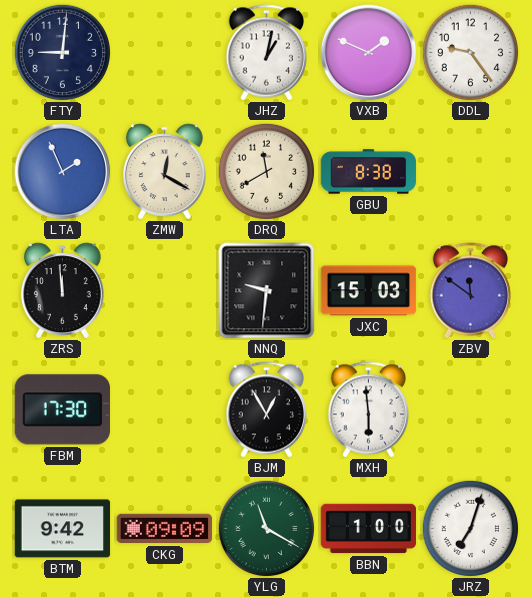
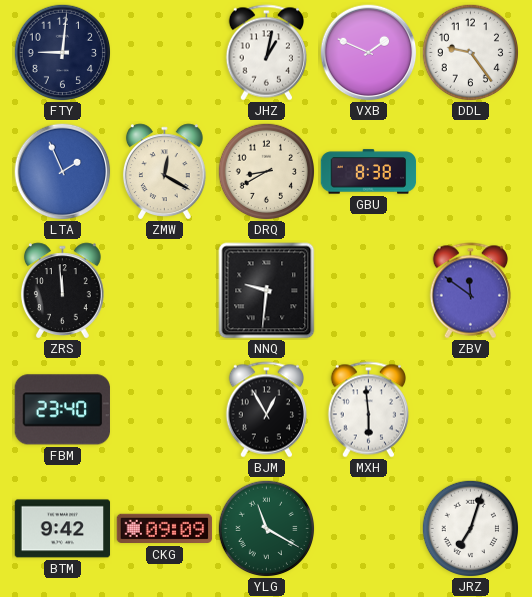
DRQ: 11:40 -> 8:40
JXC: 15:03 -> none
FBM: 17:30 -> 23:40
BBN: 1:00 -> none
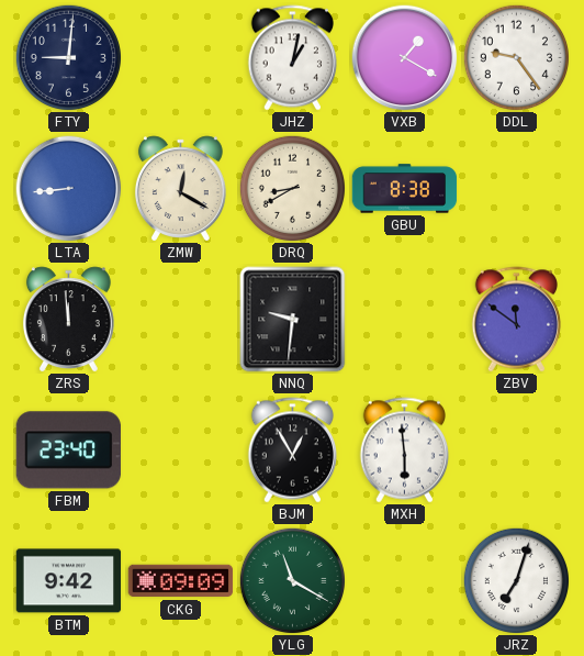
VXB: 1:49 -> 1:20
LTA: 1:56 -> 8:44
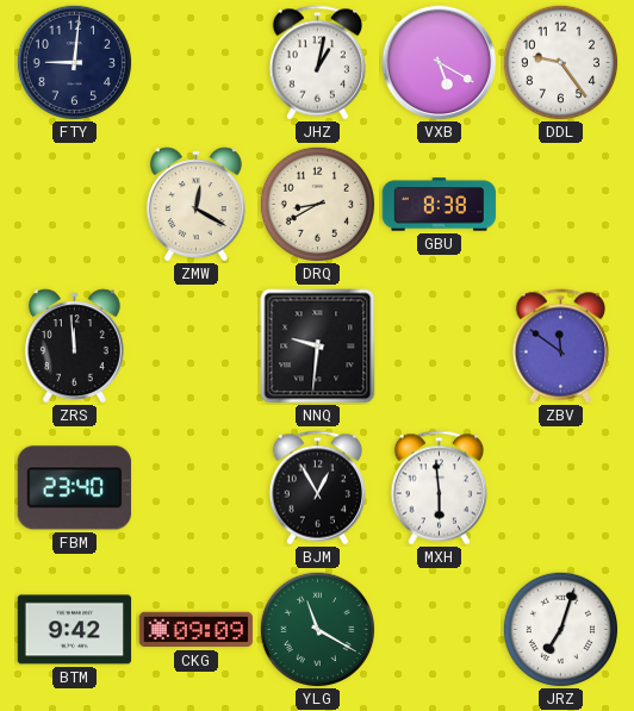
VXB: 1:20 -> 5:20
LTA: 8:44 -> none
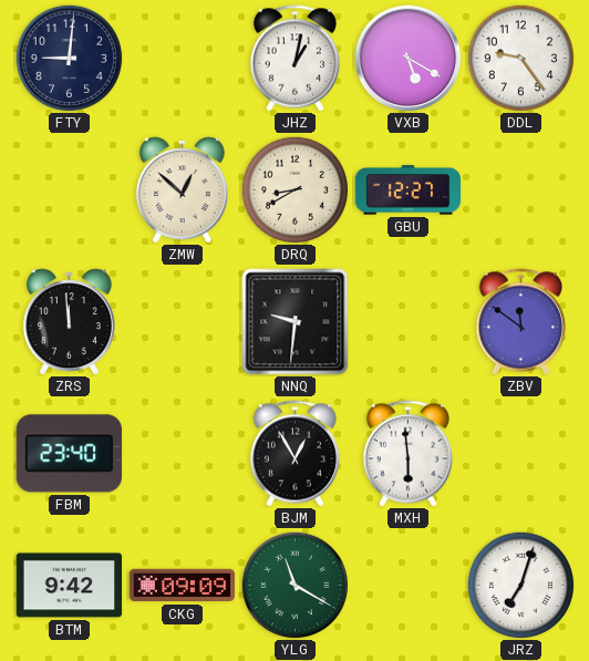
ZMW: 12:20 -> 12:52
GBU: 8:38 -> 12:27
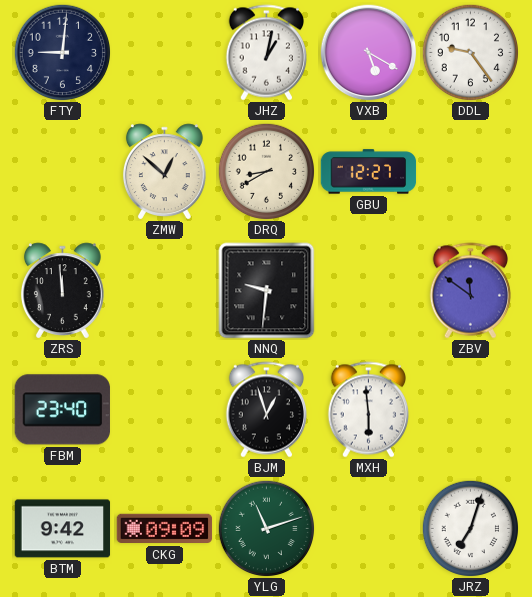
BJM: 12:55 -> 12:57
YLG: 11:20 -> 11:12
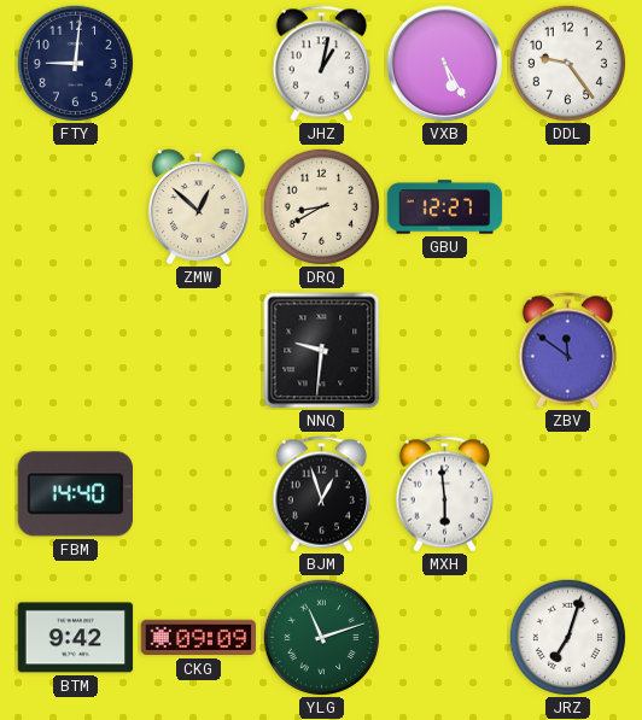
VXB: 5:20 -> 5:25
ZRS: 11:59 -> none
FBM: 23:40 -> 14:40
